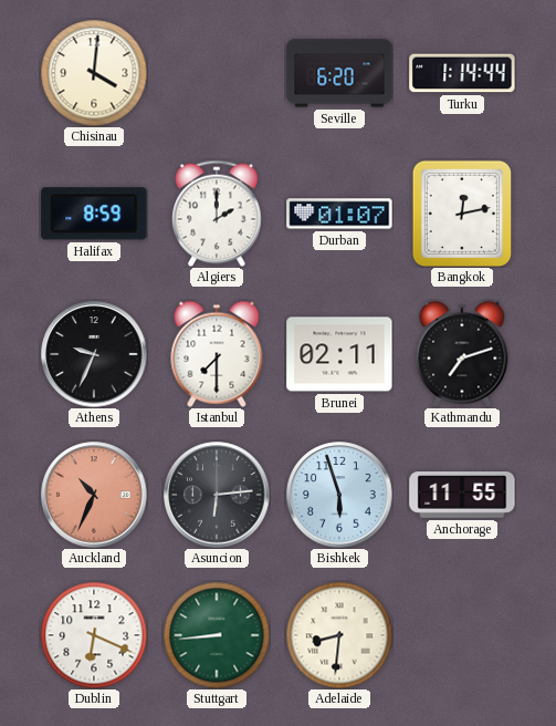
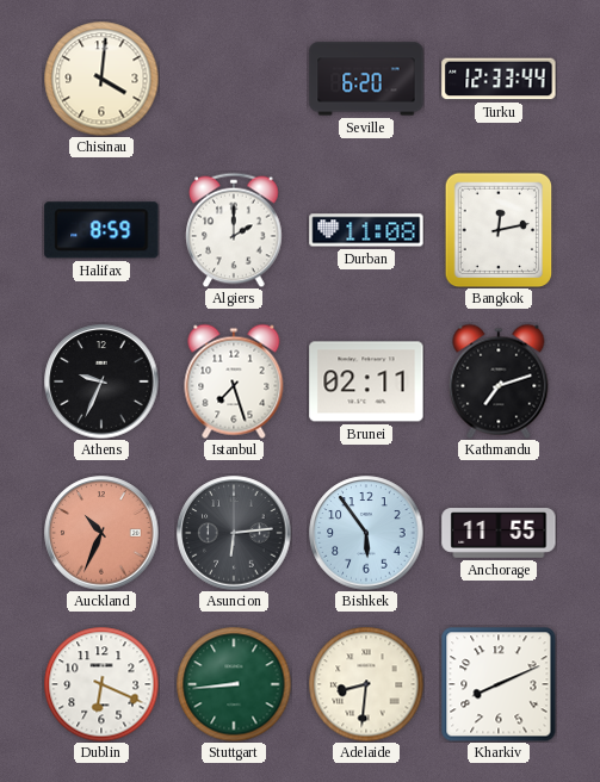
Turku: 1:14 -> 12:33
Durban: 01:07 -> 11:08
Istanbul: 7:30 -> 7:27
Bishkek: 5:57 -> 5:54
Kharkiv: none -> 8:11
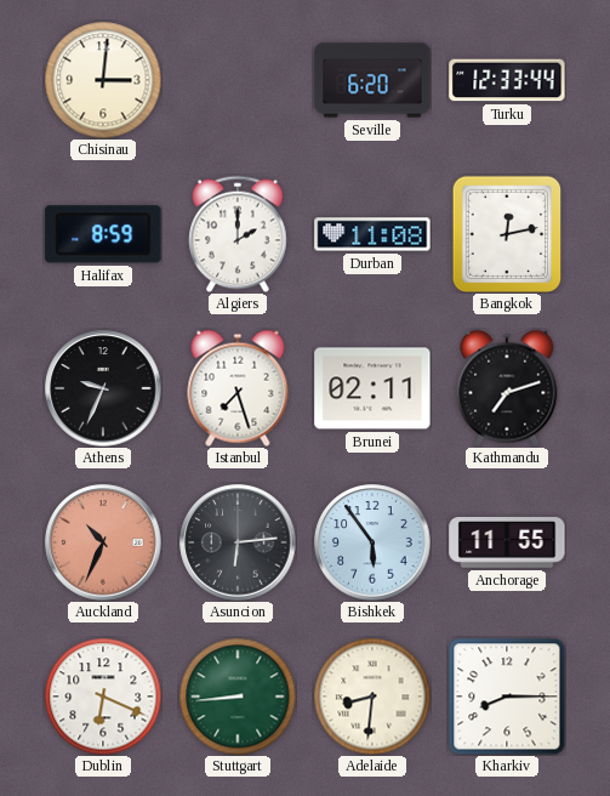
Chisinau: 4:01 -> 3:01
Kharkiv: 8:11 -> 8:15
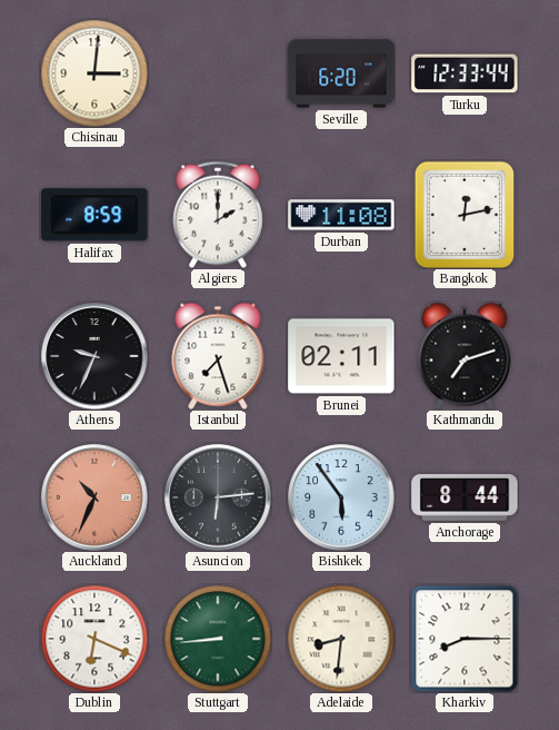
Anchorage: 11:55 -> 8:44
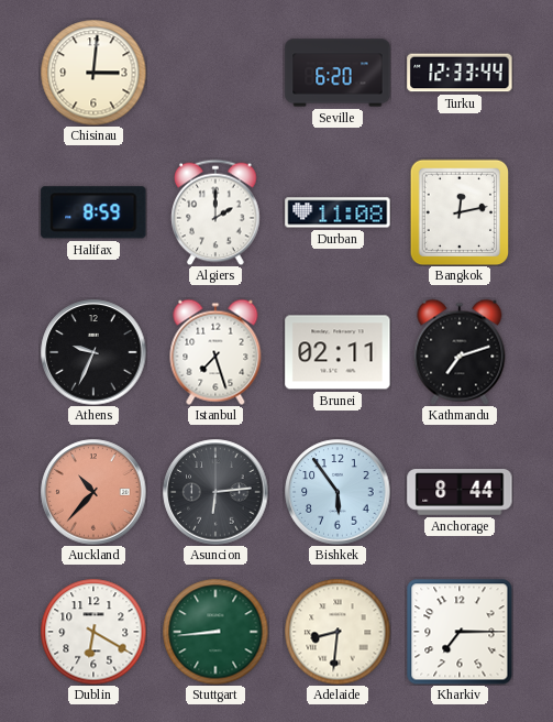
Auckland: 10:34 -> 10:37
Dublin: 6:19 -> 6:20
Kharkiv: 8:15 -> 7:15
